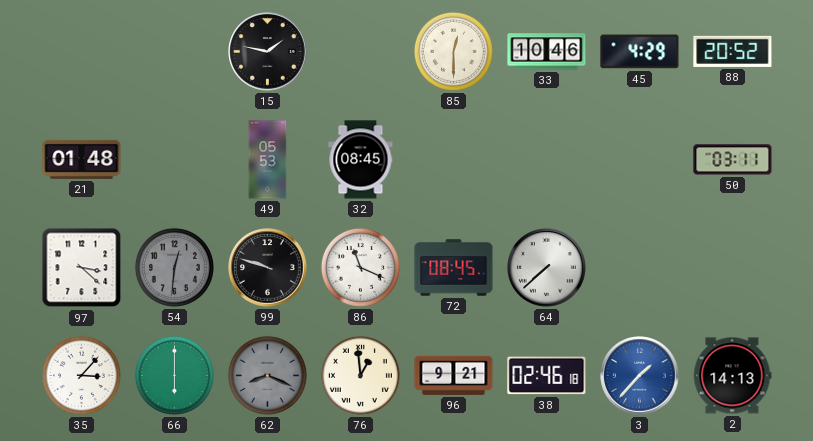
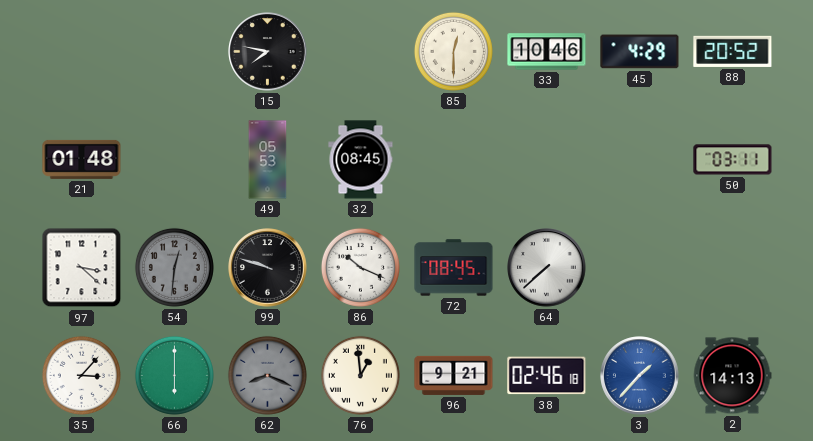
15: 1:47 -> 7:47
86: 11:19 -> 10:19
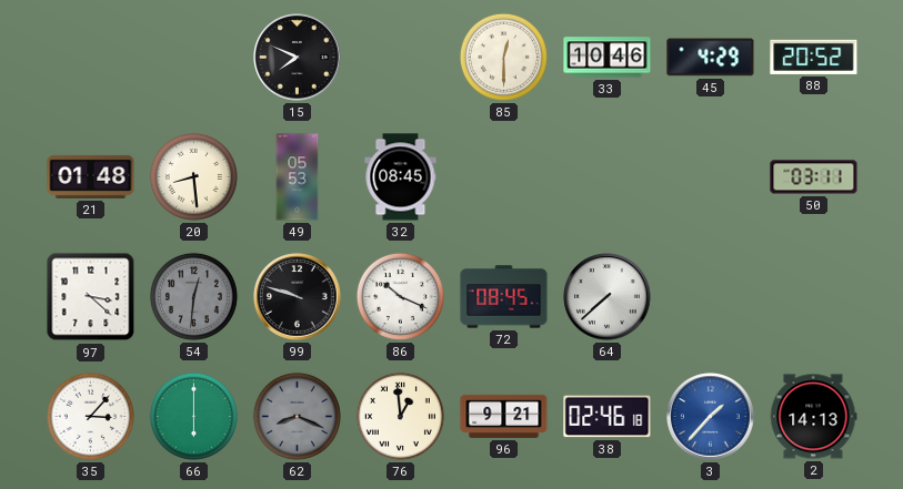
15: 7:47 -> 7:49
20: none -> 8:29
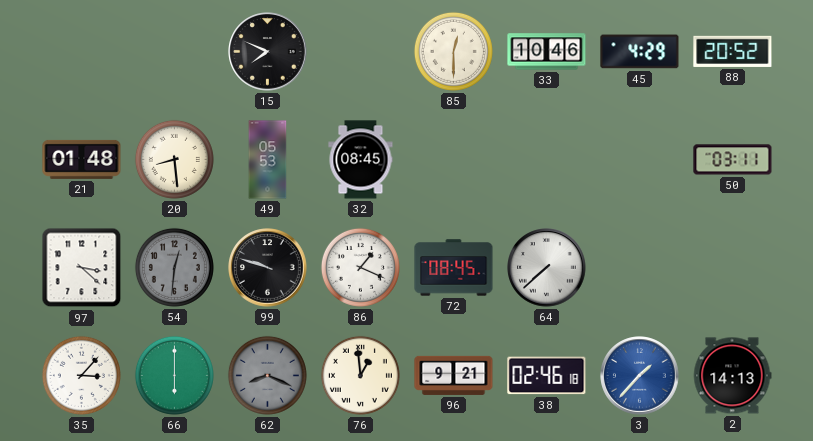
86: 10:19 -> 1:19
